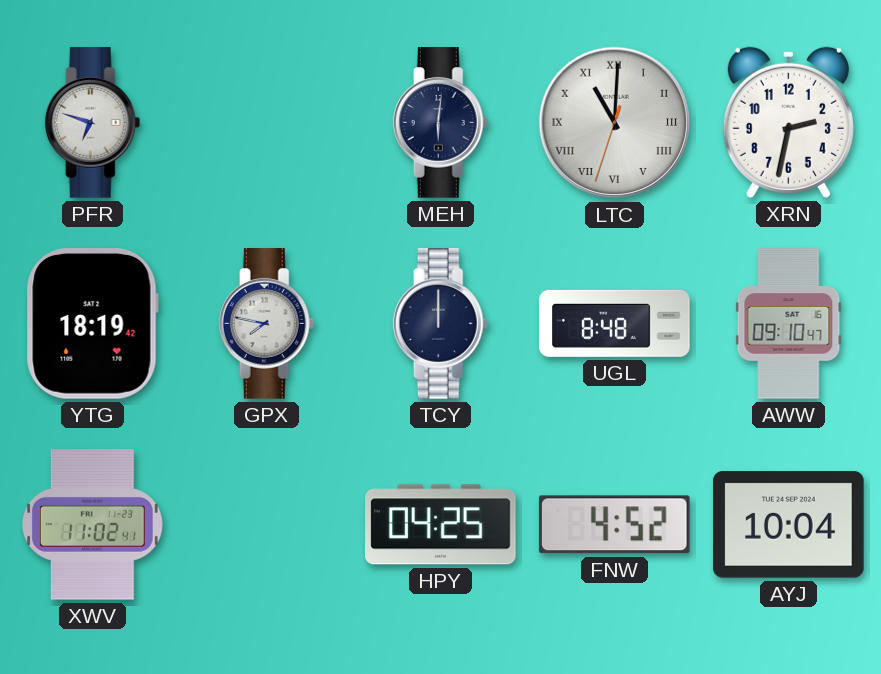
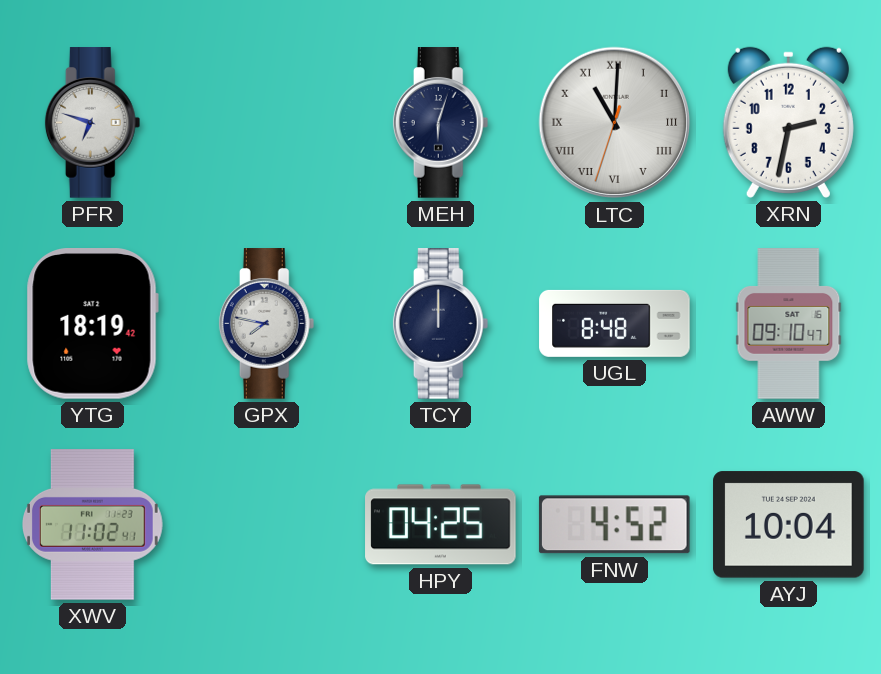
MEH: 6:01 -> 6:03
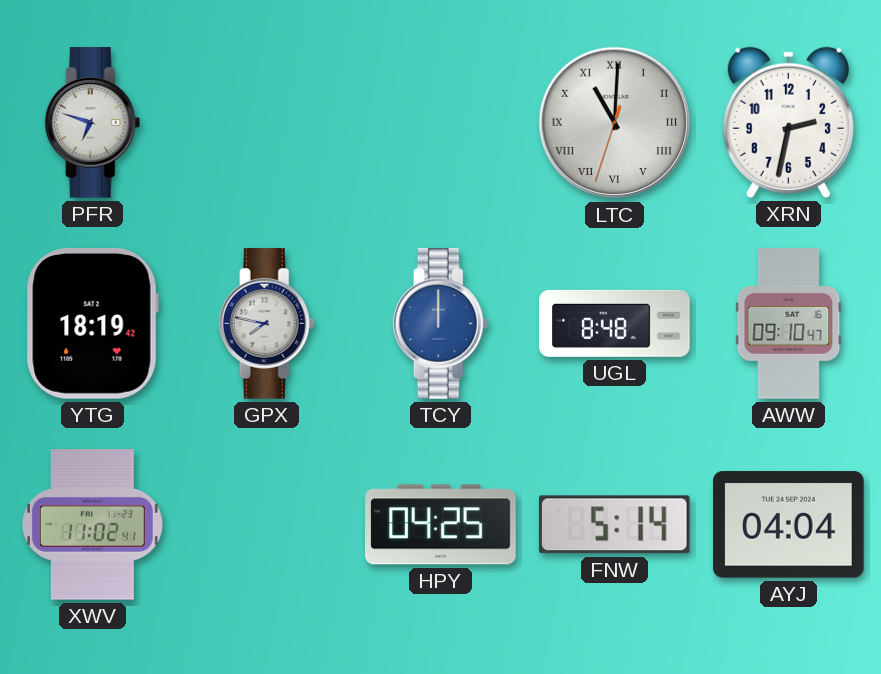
MEH: 6:03 -> none
TCY dial: navy -> blue
FNW: 4:52 -> 5:14
AYJ: 10:04 -> 04:04
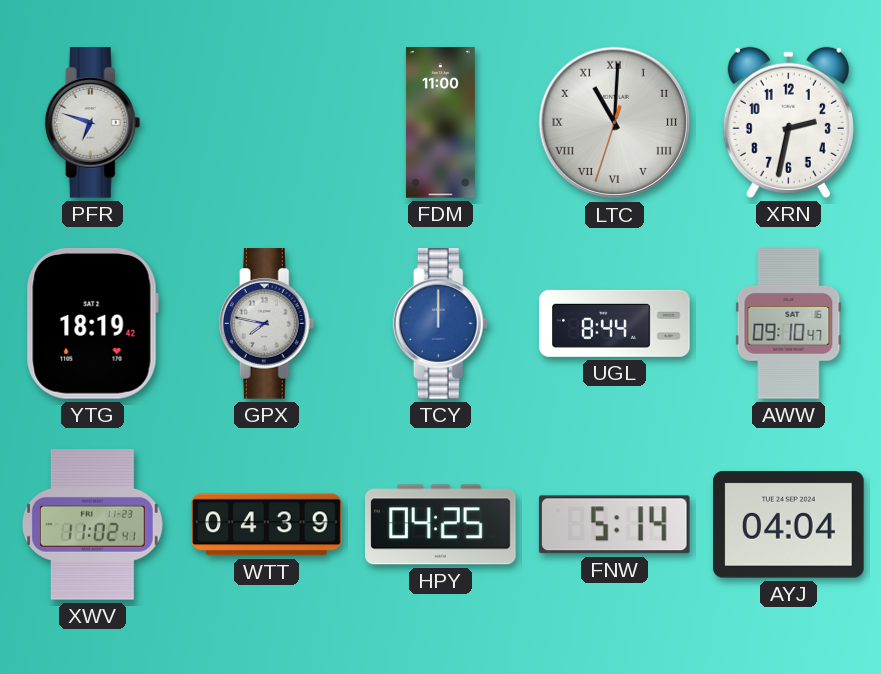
FDM: none -> 11:00
UGL: 8:48 -> 8:44
WTT: none -> 04:39
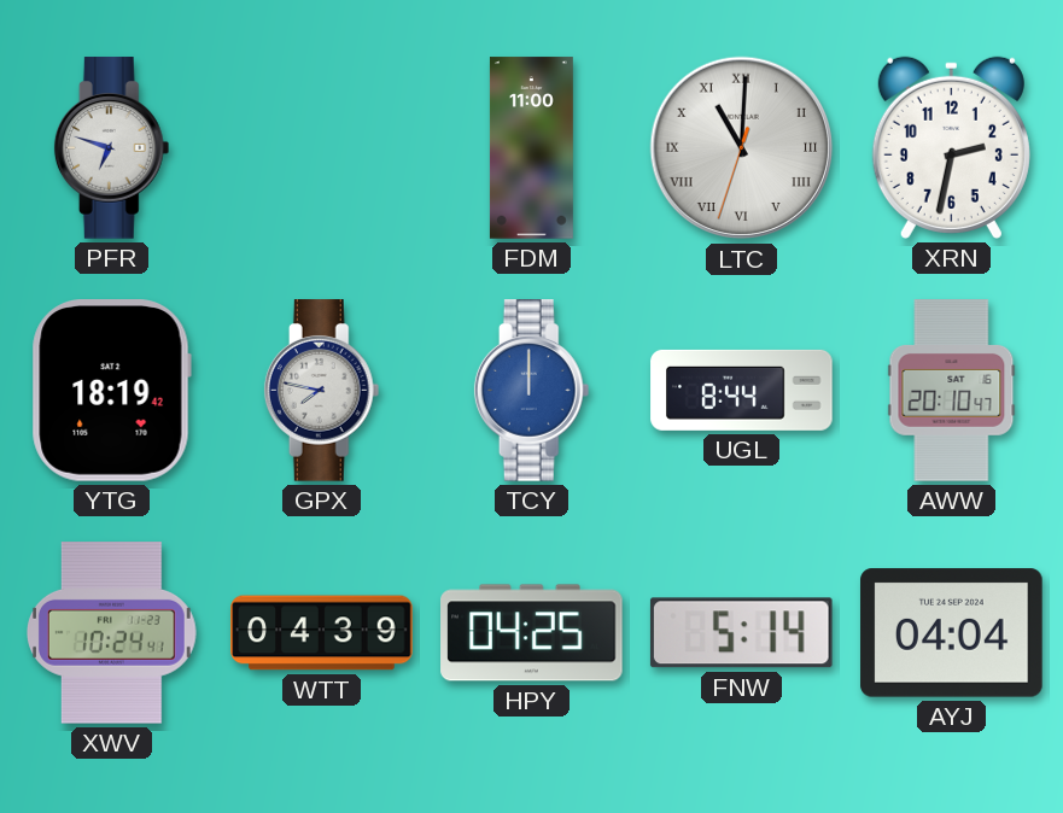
AWW: 09:10 -> 20:10
XWV: 11:02 -> 10:24
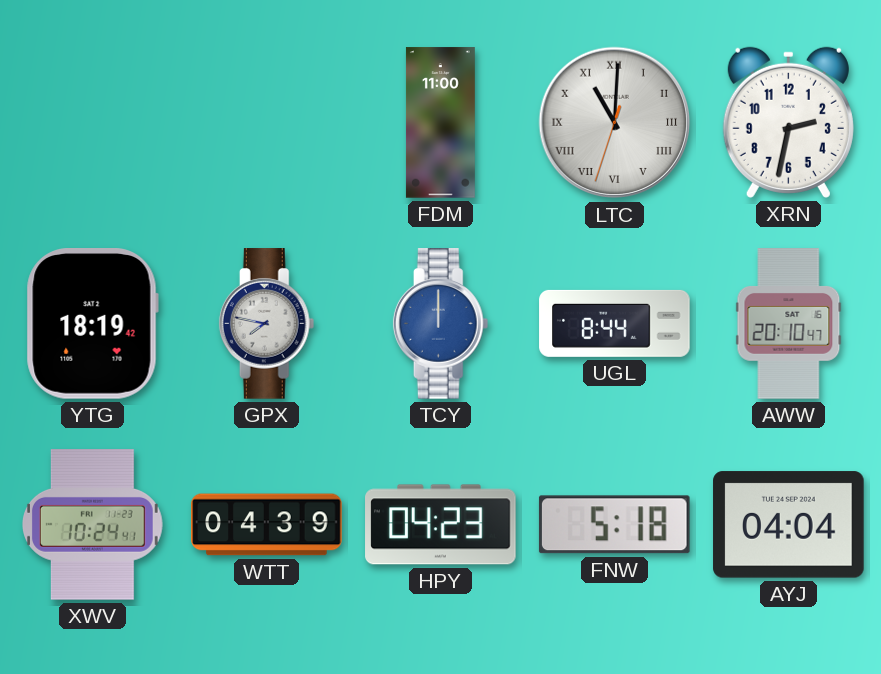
PFR: 6:48 -> none
HPY: 04:25 -> 04:23
FNW: 5:14 -> 5:18
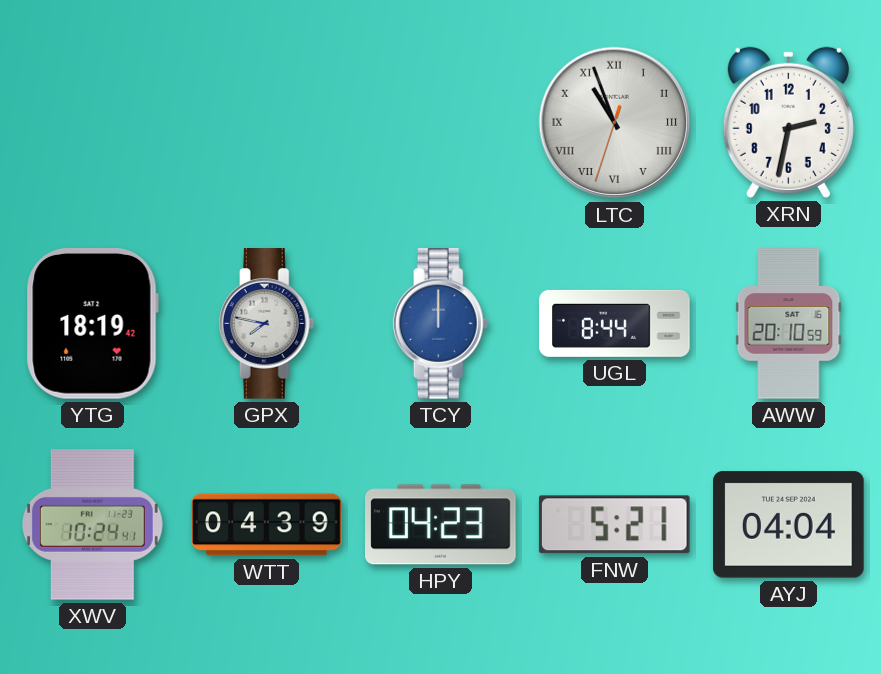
FDM: 11:00 -> none
LTC: 11:00 -> 10:56
AWW: 20:10:47 -> 20:10:59
FNW: 5:18 -> 5:21
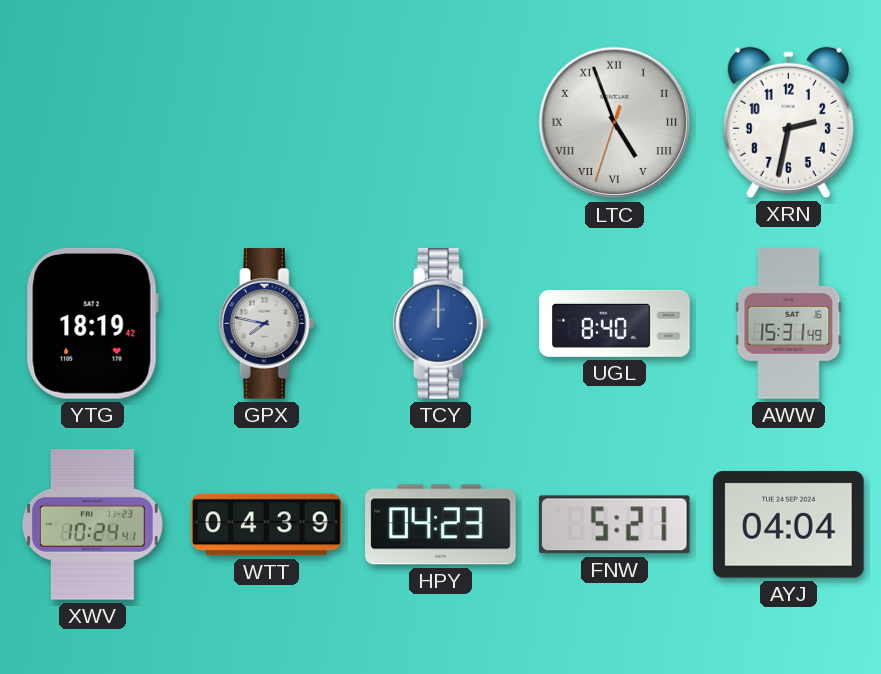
LTC: 10:56 -> 4:56
UGL: 8:44 -> 8:40
AWW: 20:10 -> 15:31
